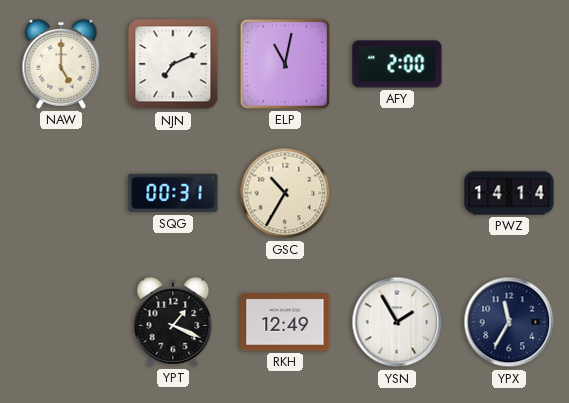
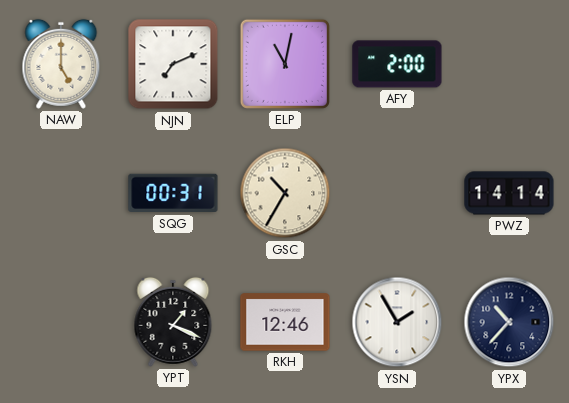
RKH: 12:49 -> 12:46
YPX: 11:35 -> 10:37
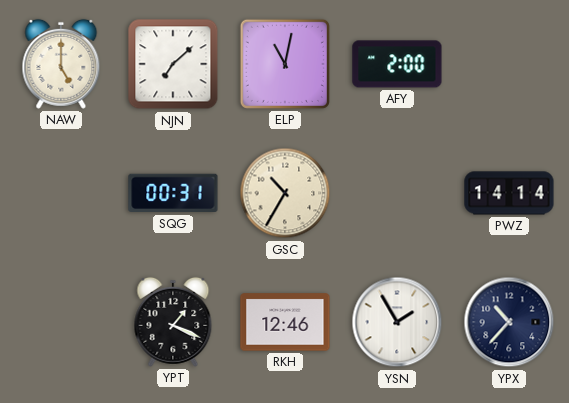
NJN: 7:11 -> 7:08
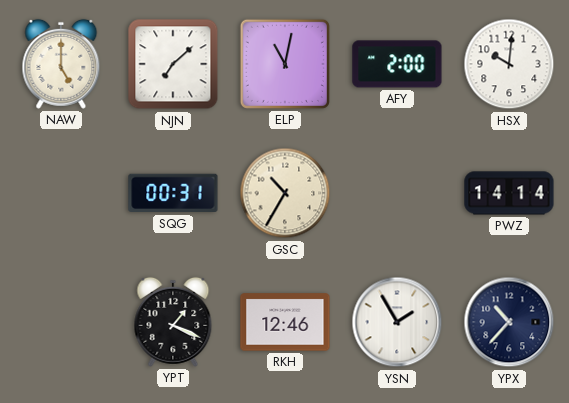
HSX: none -> 10:01
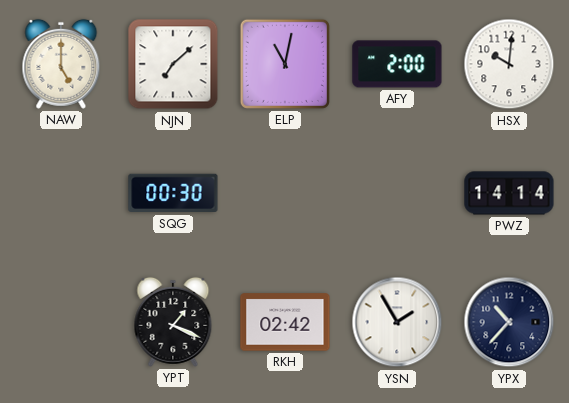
SQG: 00:31 -> 00:30
GSC: 10:35 -> none
RKH: 12:46 -> 02:42
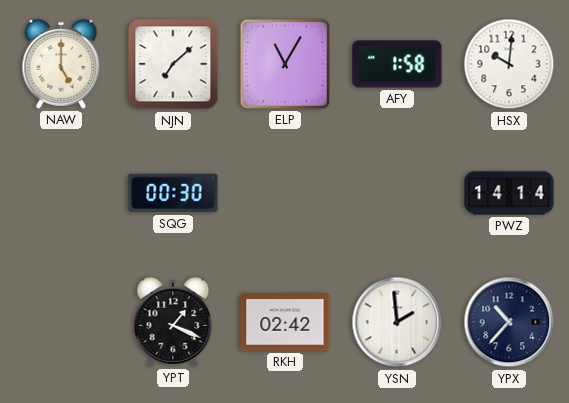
ELP: 11:02 -> 11:05
AFY: 2:00 -> 1:58
YSN: 1:55 -> 1:59
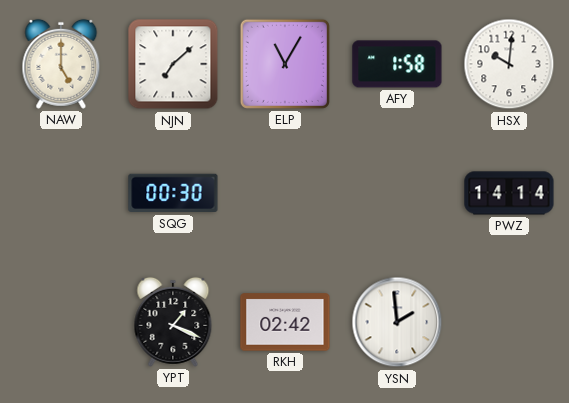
YPX: 10:37 -> none
